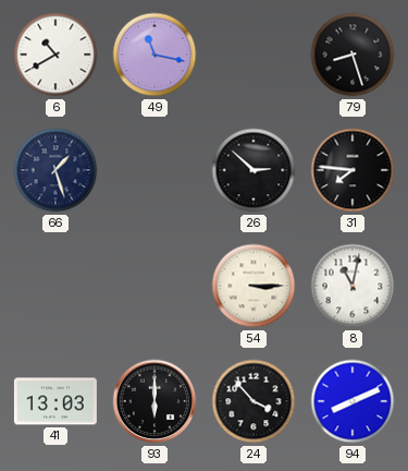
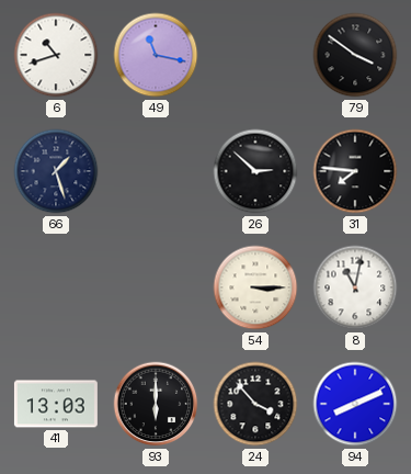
6: 10:40 -> 10:42
79: 8:27 -> 3:51
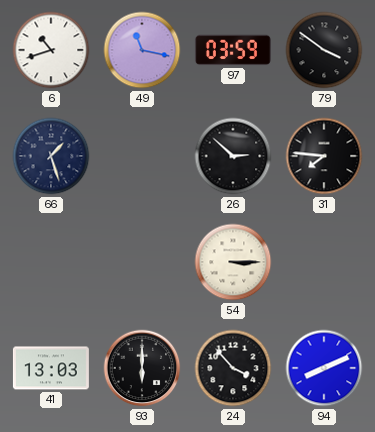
97: none -> 03:59
8: 11:02 -> none
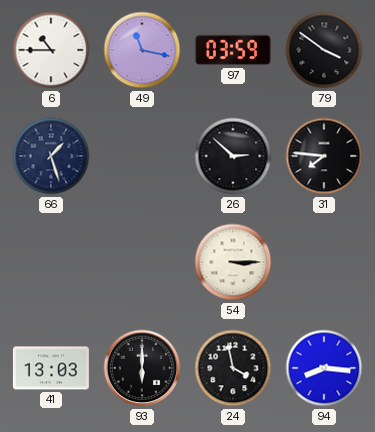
6: 10:42 -> 10:45
24: 3:53 -> 3:58
94: 8:11 -> 8:16
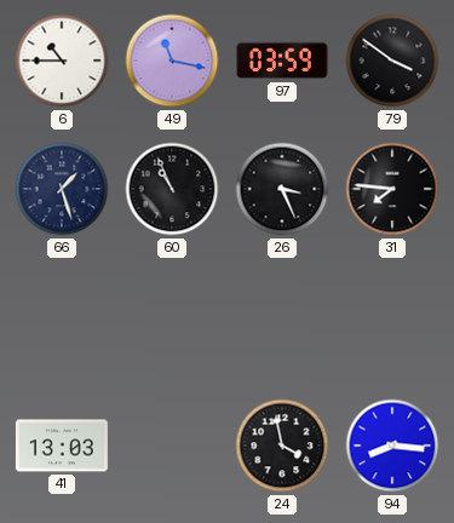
60: none -> 10:56
26: 2:52 -> 3:26
54: 3:15 -> none
93: 6:00 -> none
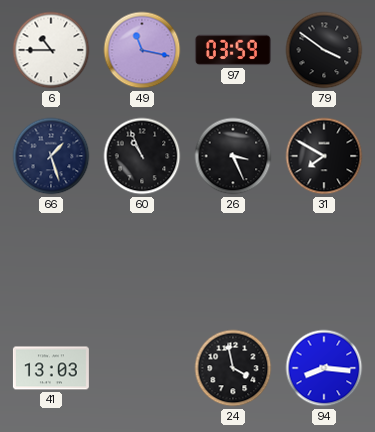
31: 7:46 -> 7:50
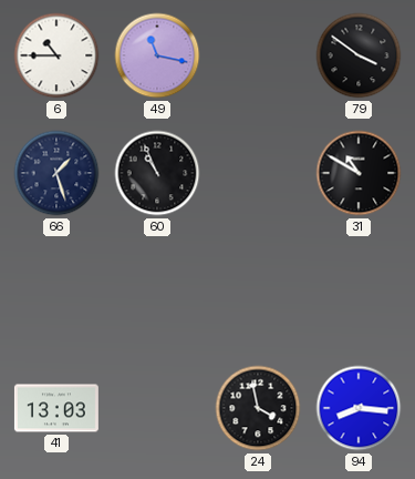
97: 03:59 -> none
26: 3:26 -> none
31: 7:50 -> 10:50
